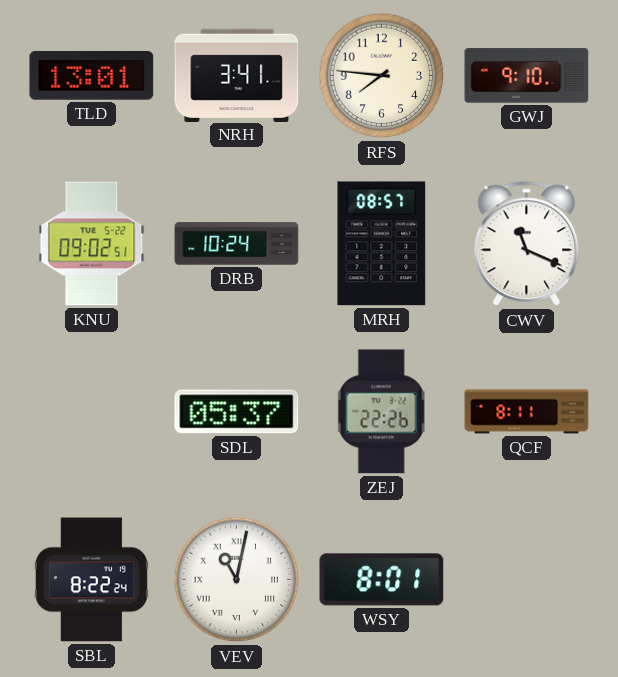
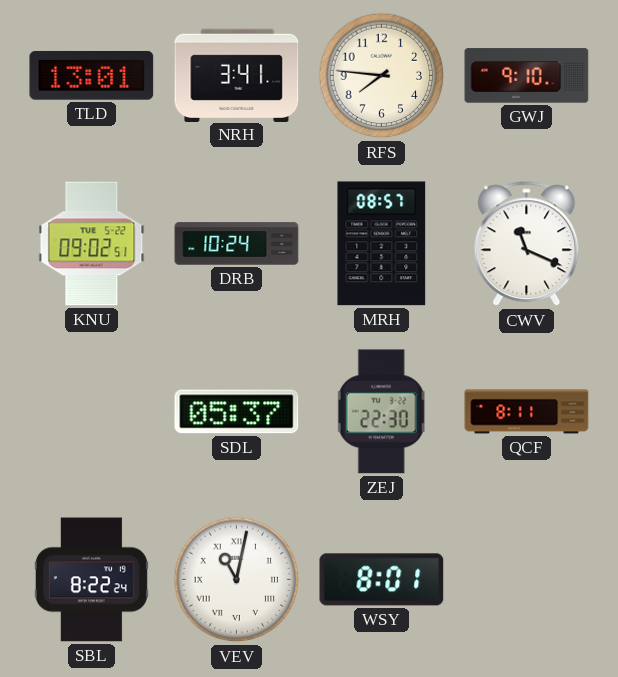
ZEJ: 22:26 -> 22:30
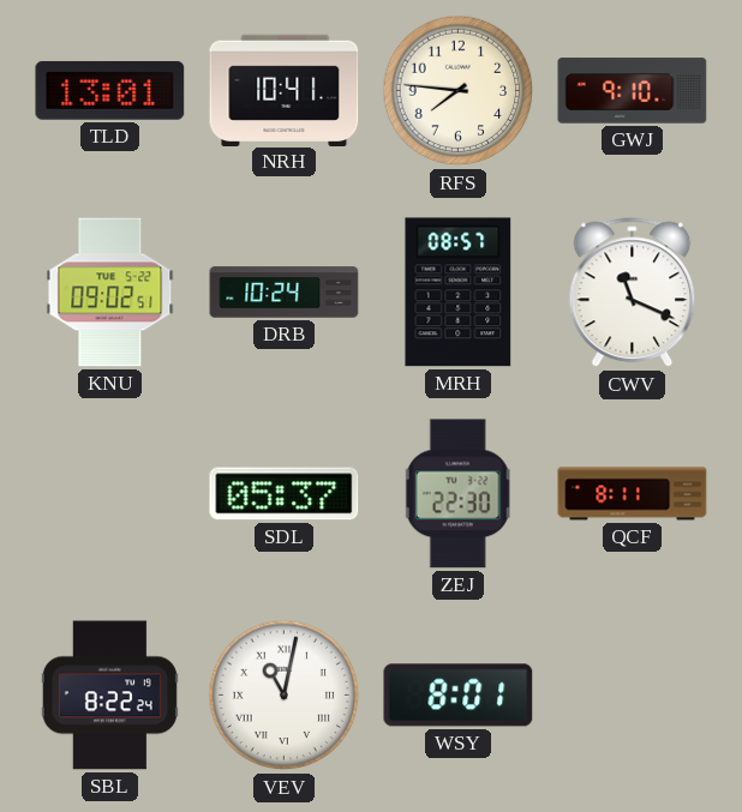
NRH: 3:41 -> 10:41
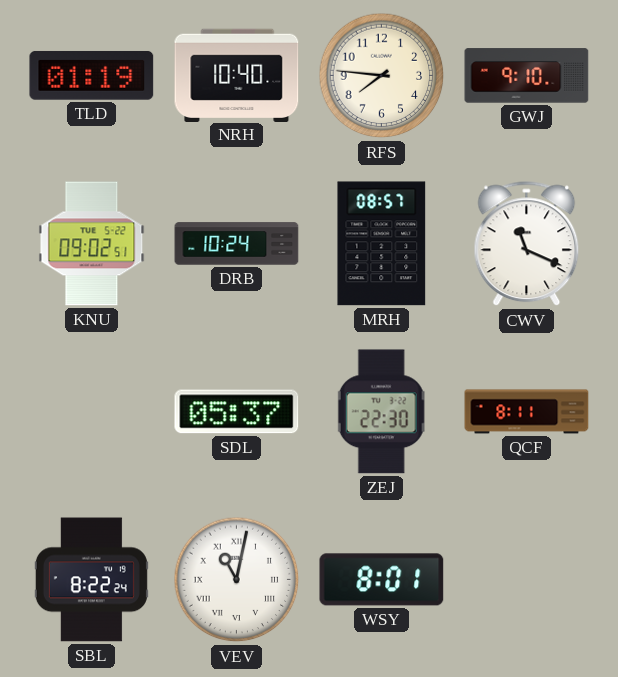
TLD: 13:01 -> 01:19
NRH: 10:41 -> 10:40
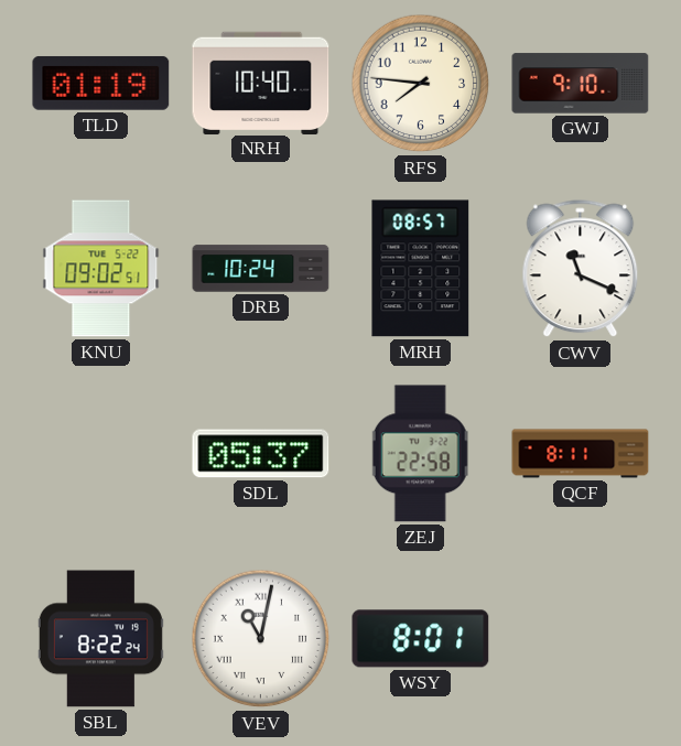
ZEJ: 22:30 -> 22:58
